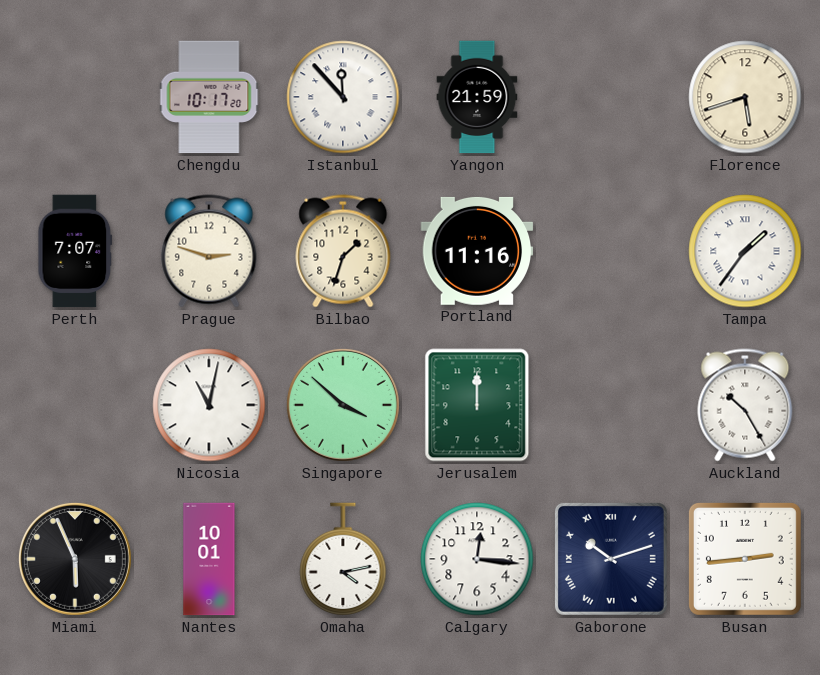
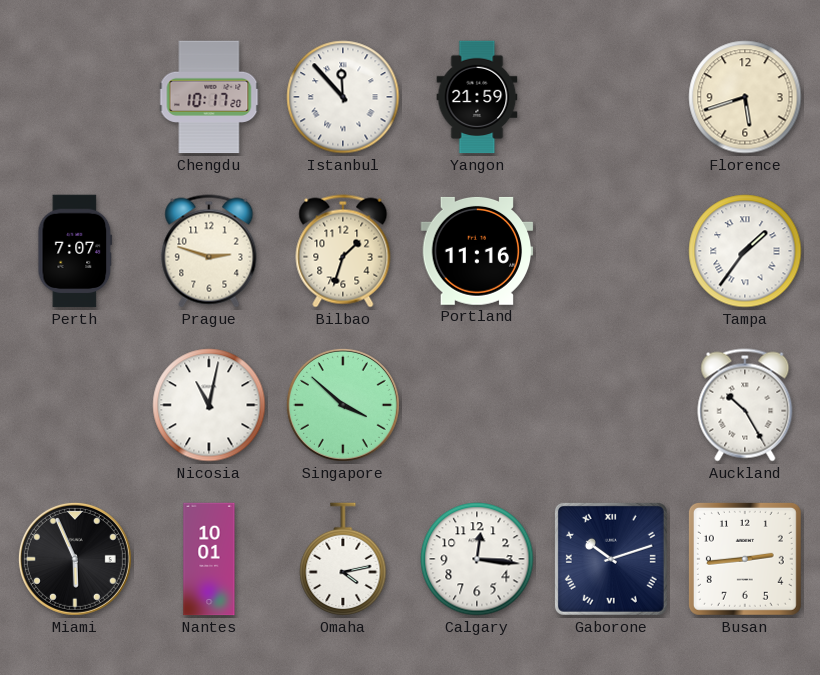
Jerusalem: 12:00 -> none
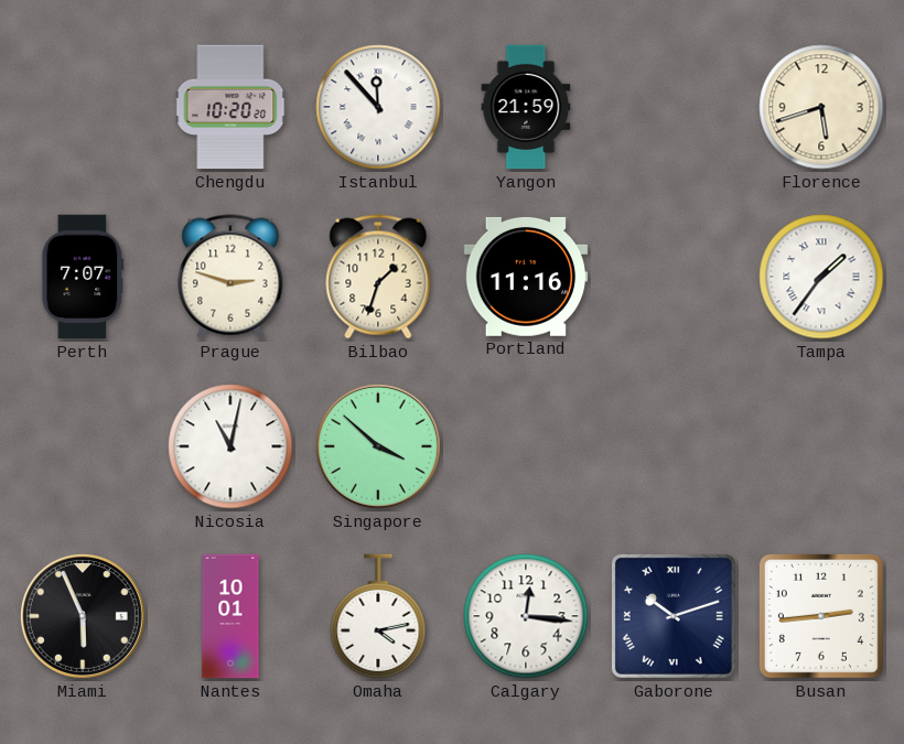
Chengdu: 10:17 -> 10:20
Auckland: 10:25 -> none
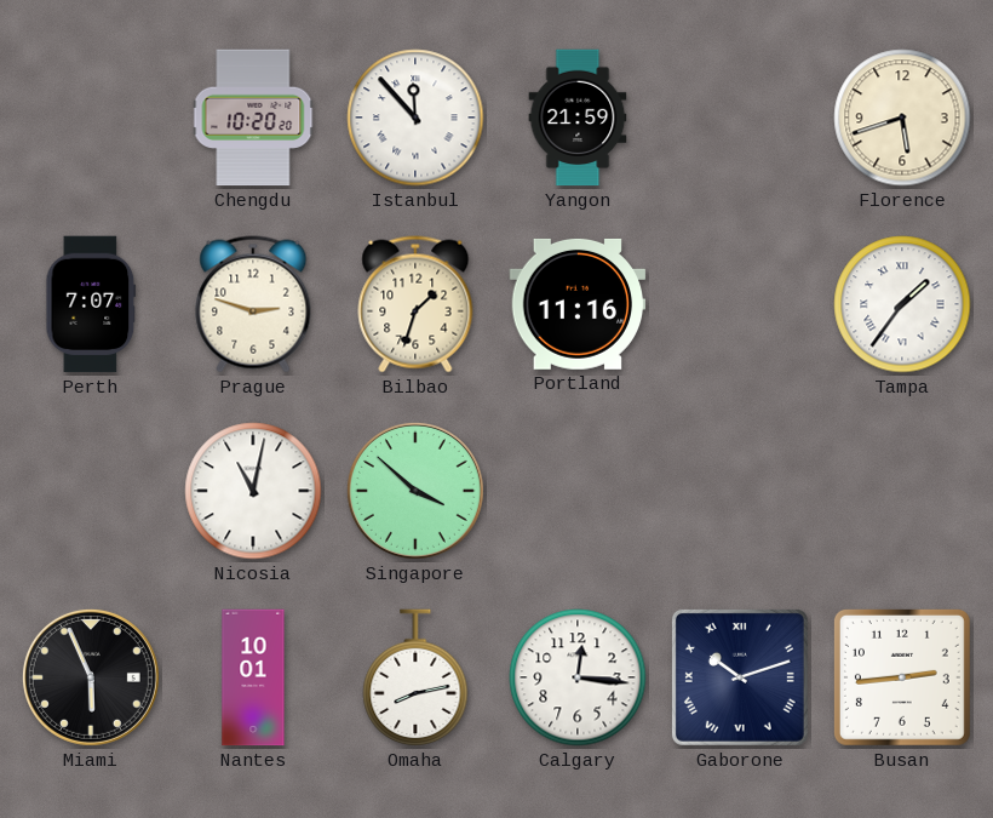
Omaha: 4:13 -> 8:13
